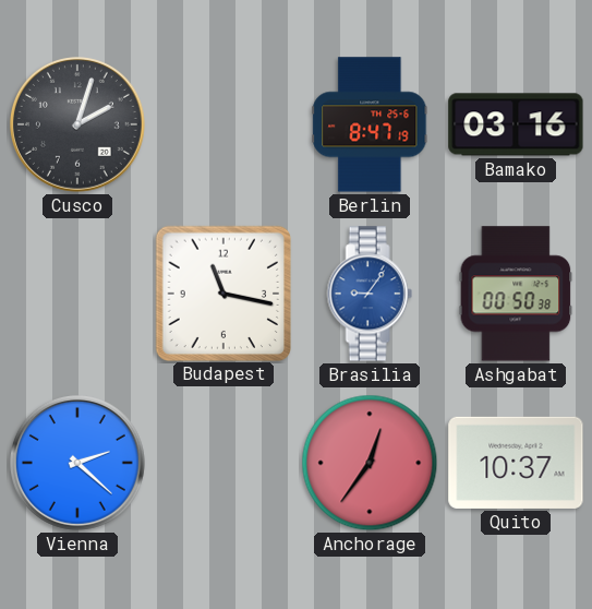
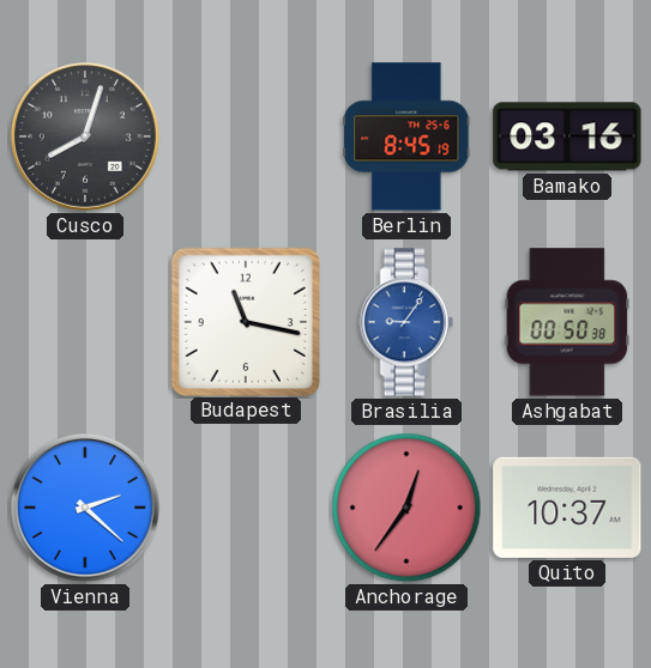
Cusco: 2:03 -> 8:03
Berlin: 8:47 -> 8:45
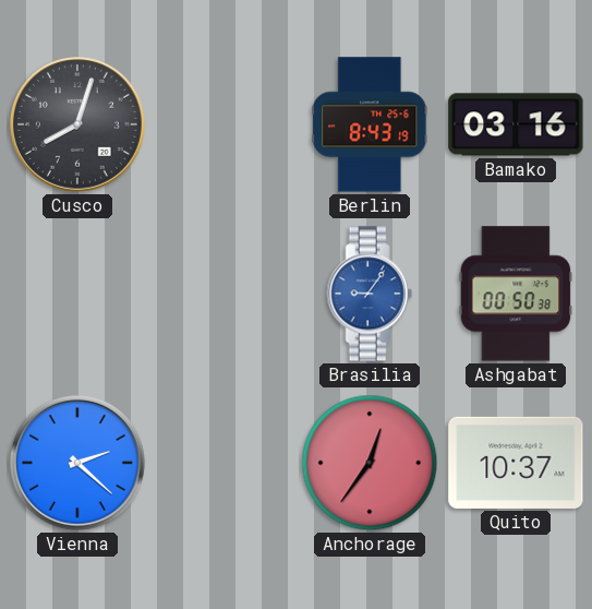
Berlin: 8:45 -> 8:43
Budapest: 11:17 -> none
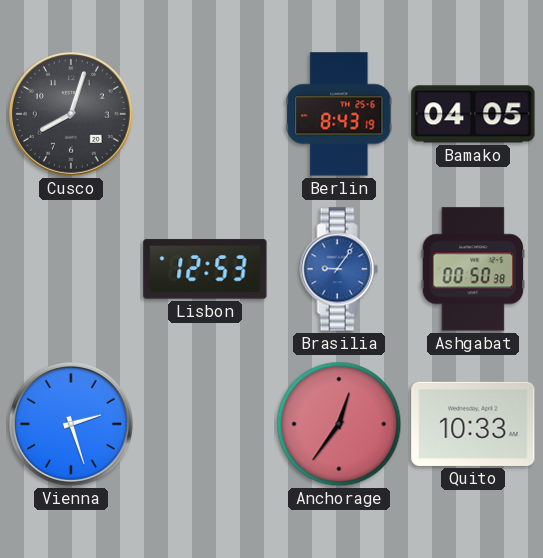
Bamako: 03:16 -> 04:05
Lisbon: none -> 12:53
Vienna: 2:22 -> 2:27
Quito: 10:37 -> 10:33
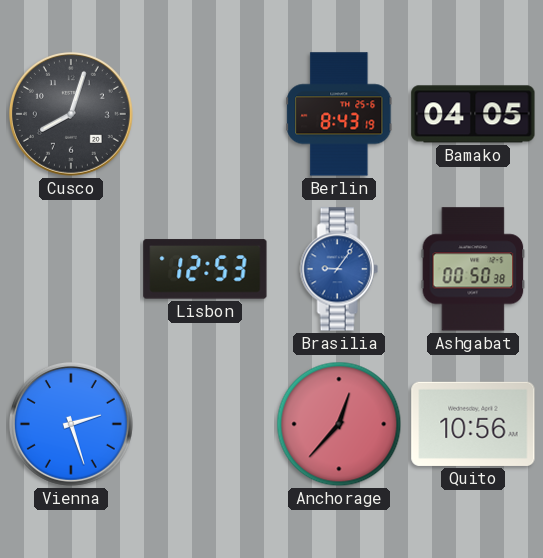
Anchorage: 12:36 -> 12:37
Quito: 10:33 -> 10:56
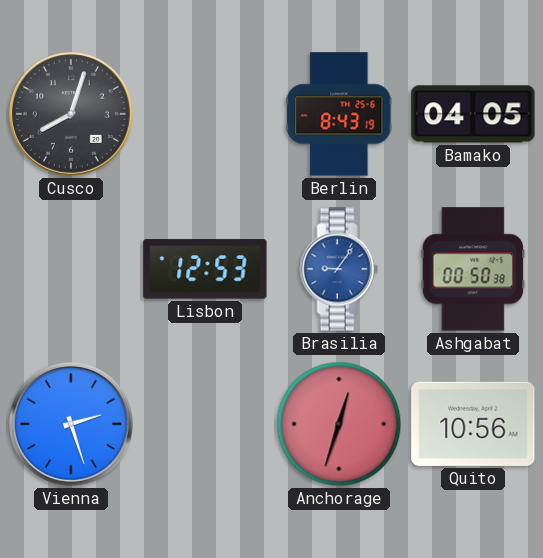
Anchorage: 12:37 -> 12:33
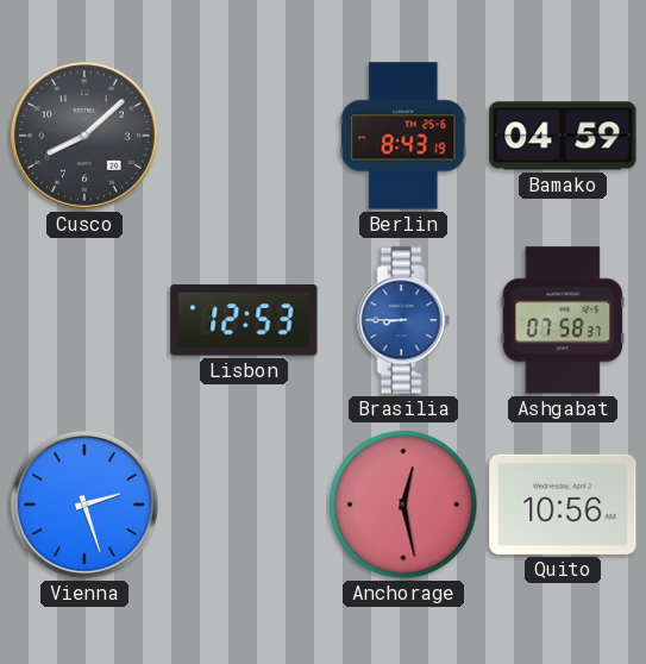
Cusco: 8:03 -> 8:08
Bamako: 04:05 -> 04:59
Brasilia: 9:06 -> 8:45
Ashgabat: 00:50 -> 07:58
Anchorage: 12:33 -> 12:28
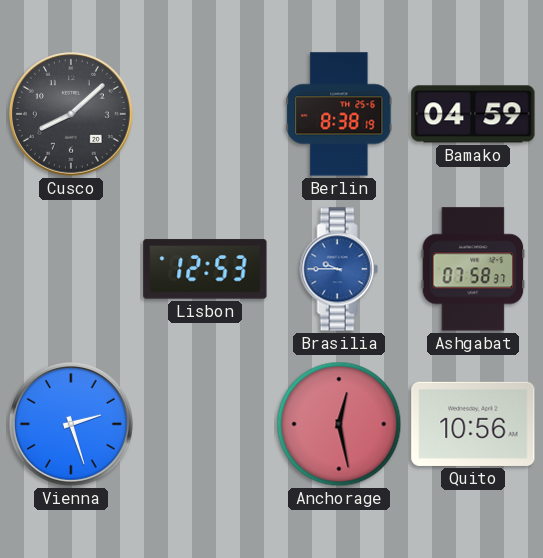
Berlin: 8:43 -> 8:38
Brasilia: 8:45 -> 9:45
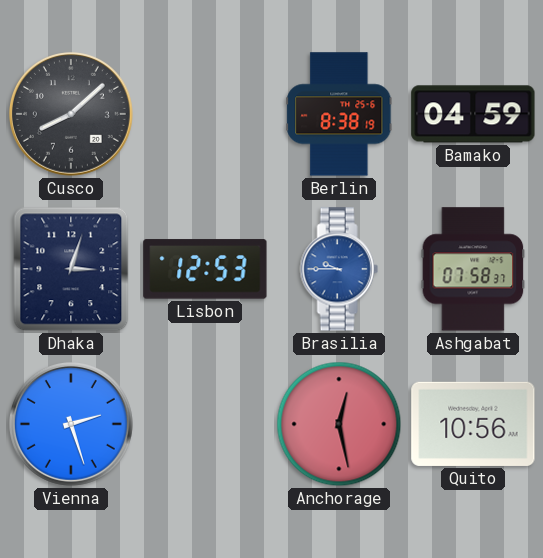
Dhaka: none -> 3:03
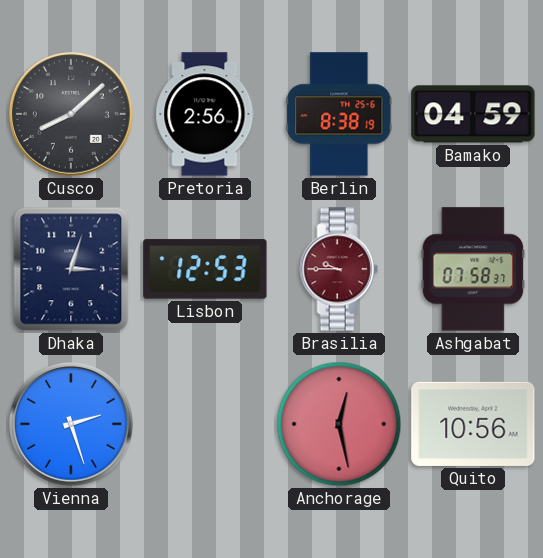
Pretoria: none -> 2:56
Brasilia dial: blue -> burgundy
